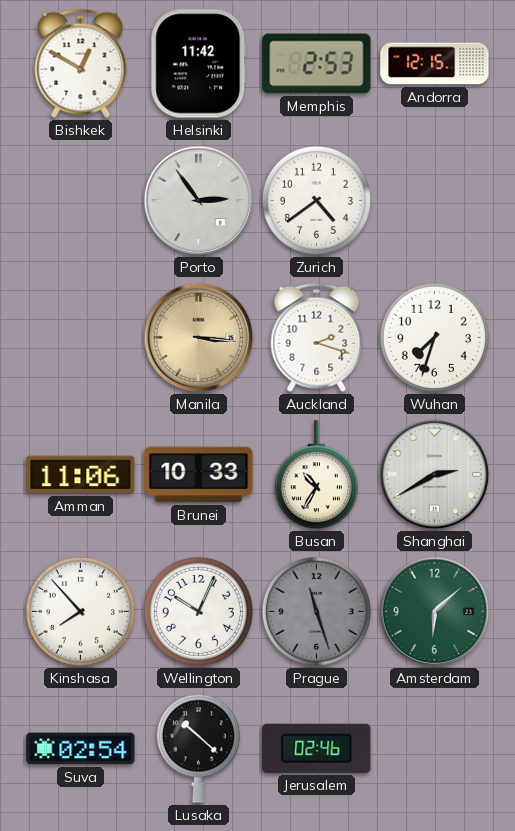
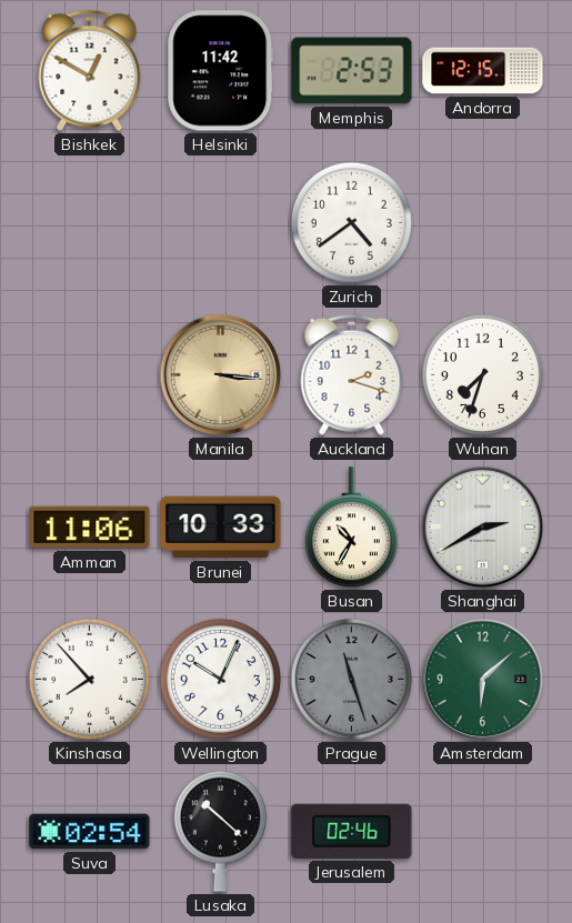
Porto: 2:54 -> none
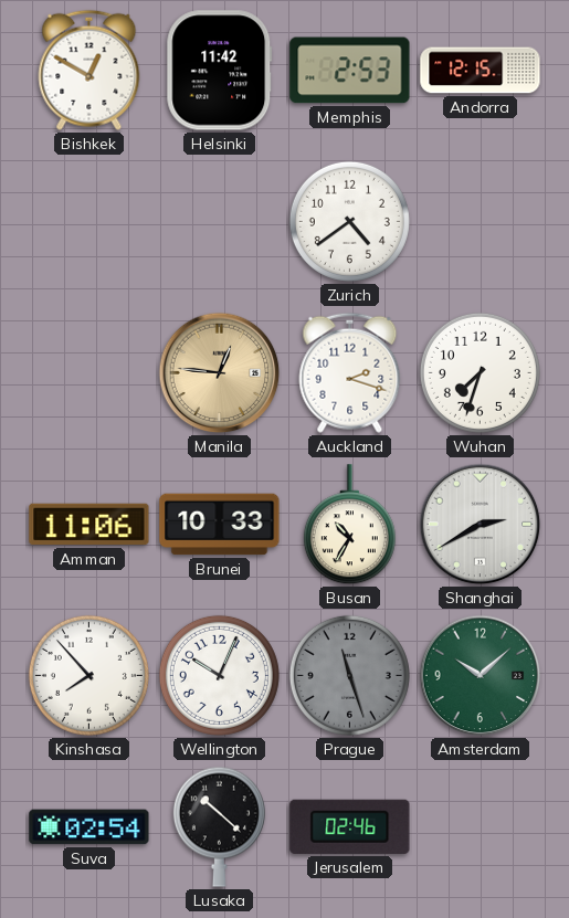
Manila: 3:16 -> 12:46
Amsterdam: 6:08 -> 10:08
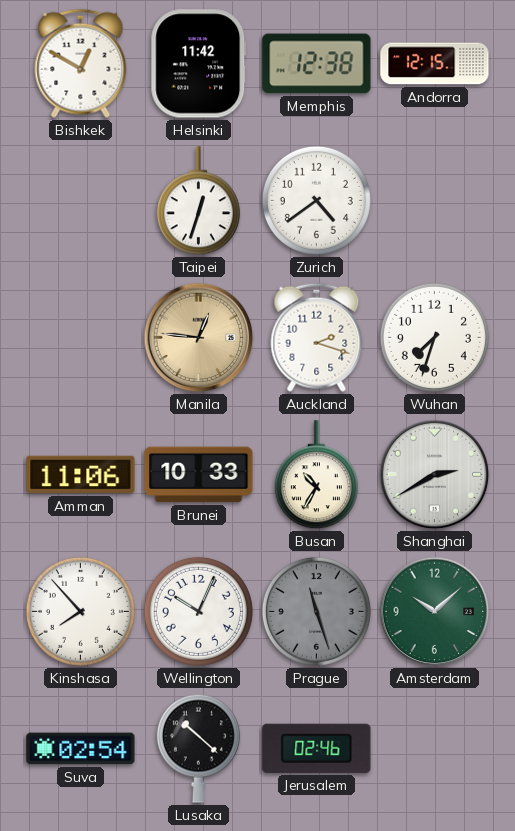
Memphis: 2:53 -> 12:38
Taipei: none -> 12:33
